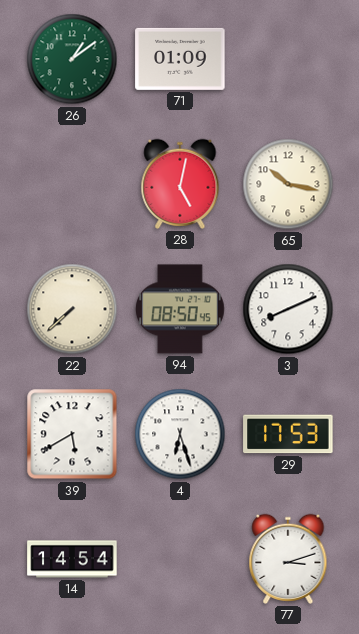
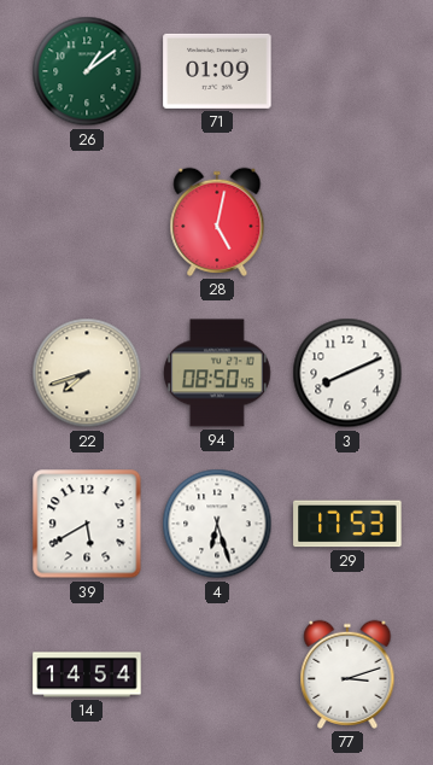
65: 10:17 -> none
22: 7:38 -> 7:42
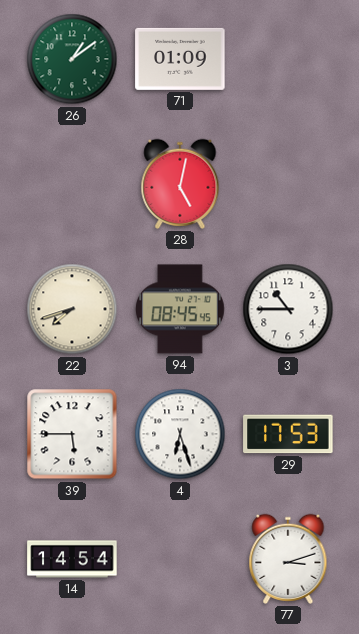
94: 08:50 -> 08:45
3: 8:11 -> 10:45
39: 5:40 -> 5:45
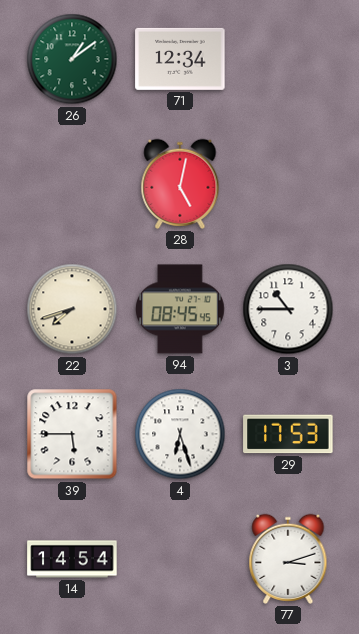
71: 01:09 -> 12:34
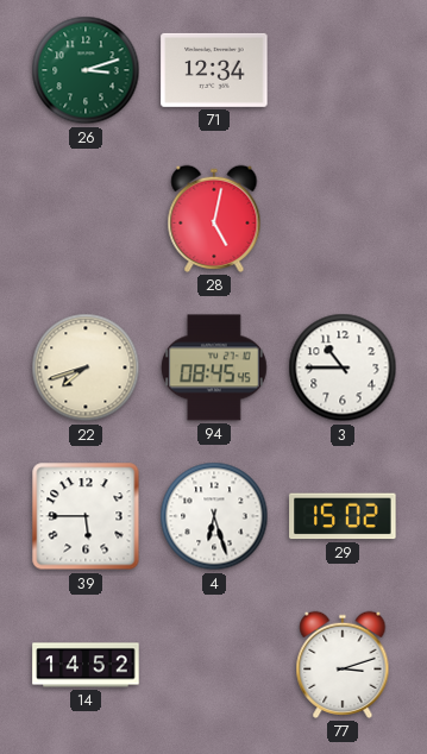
26: 1:09 -> 3:12
29: 17:53 -> 15:02
14: 14:54 -> 14:52
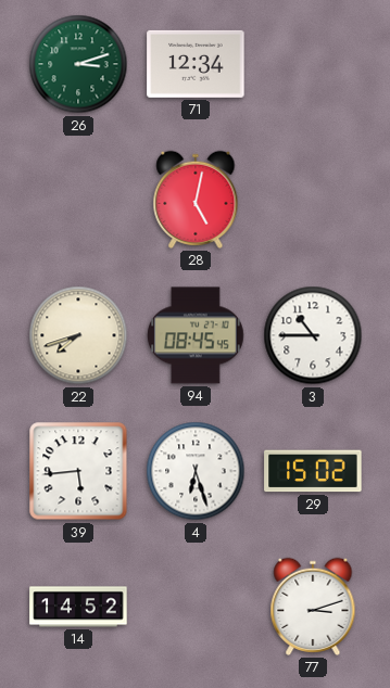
39: 5:45 -> 5:44
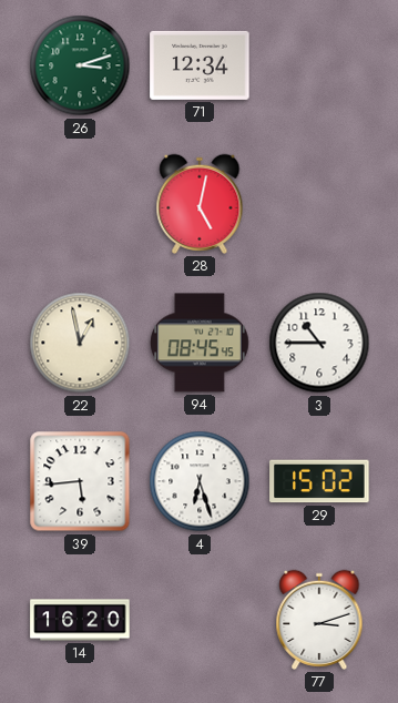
22: 7:42 -> 12:58
14: 14:52 -> 16:20
